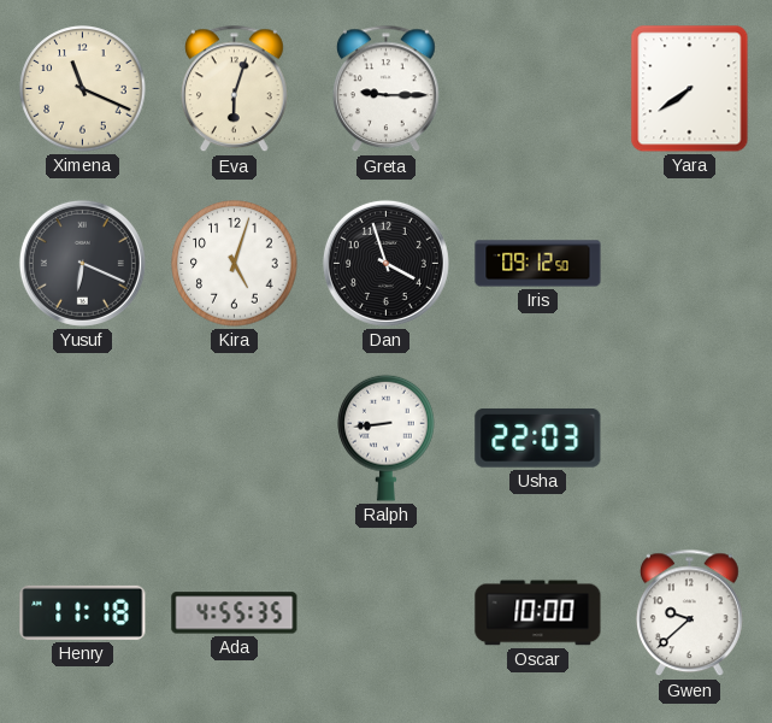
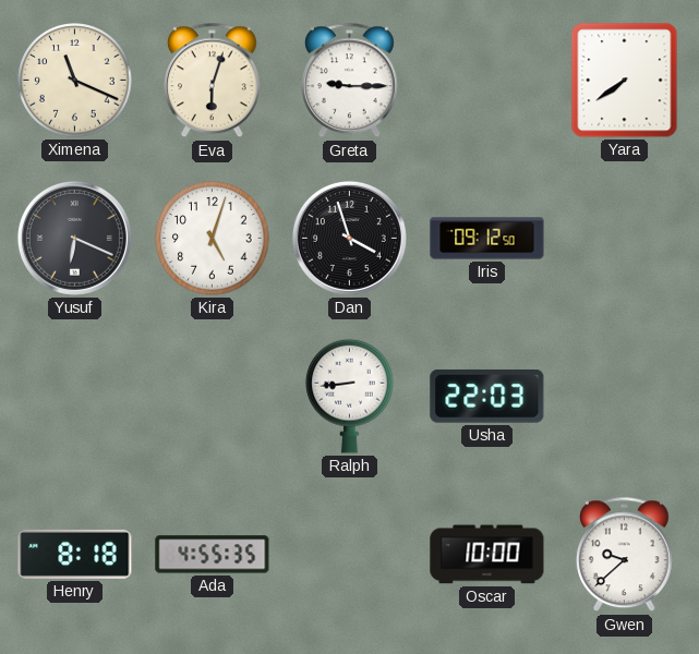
Henry: 11:18 -> 8:18
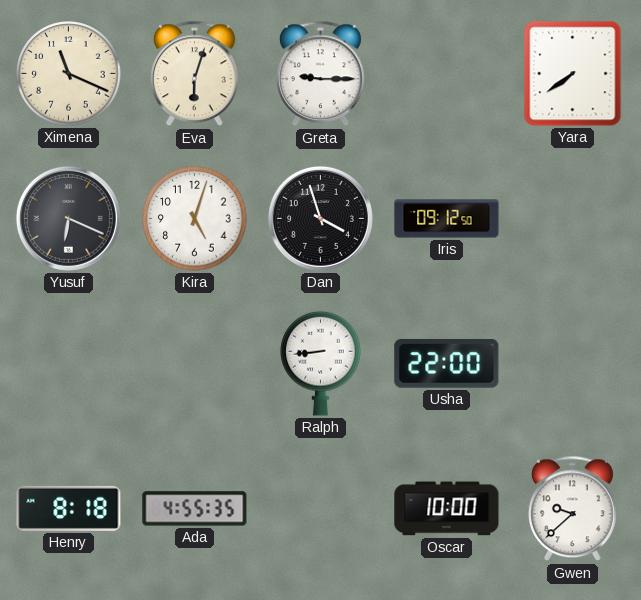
Usha: 22:03 -> 22:00
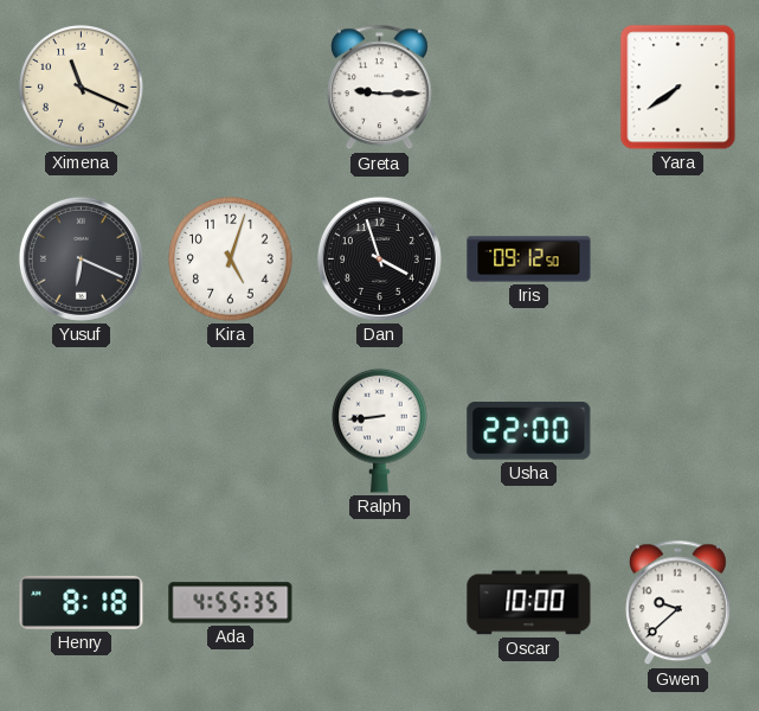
Eva: 6:03 -> none
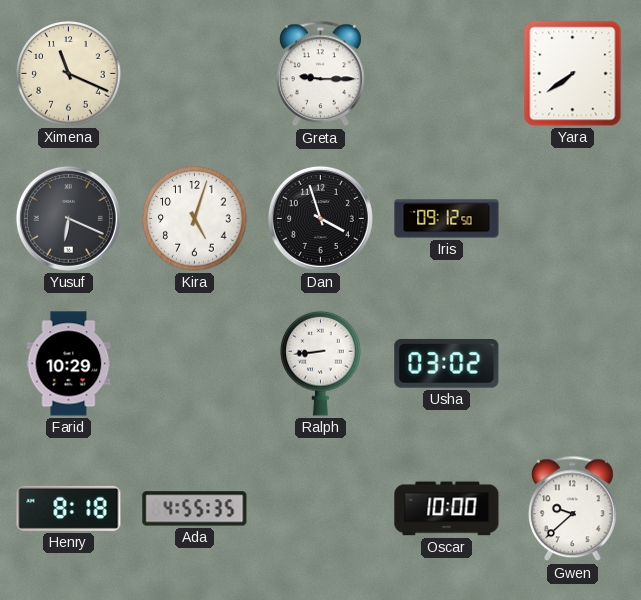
Farid: none -> 10:29
Usha: 22:00 -> 03:02
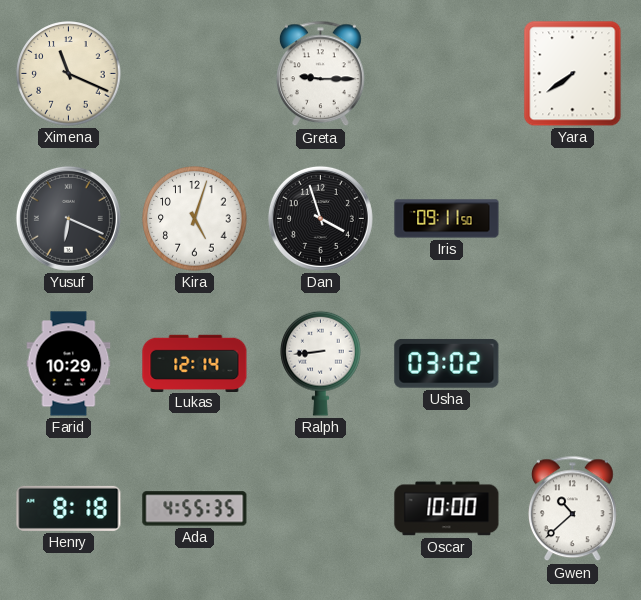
Iris: 09:12 -> 09:11
Lukas: none -> 12:14
Gwen: 9:38 -> 10:38
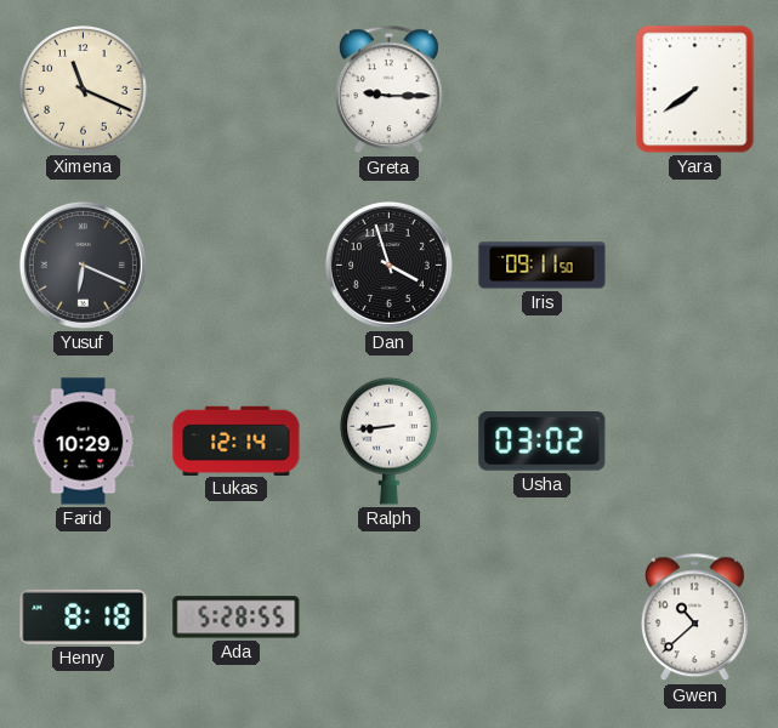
Kira: 5:03 -> none
Ada: 4:55 -> 5:28
Oscar: 10:00 -> none
